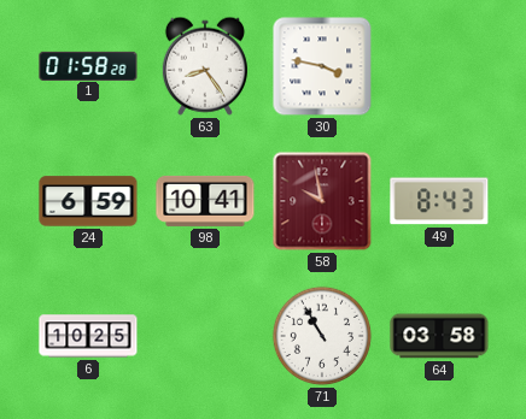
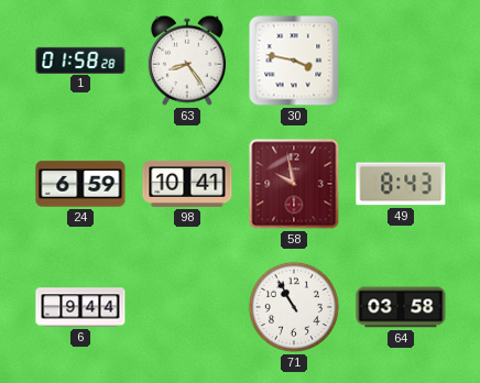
6: 10:25 -> 9:44
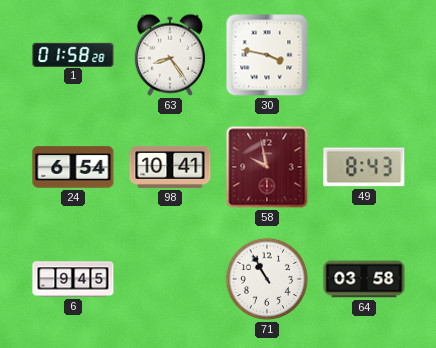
24: 6:59 -> 6:54
6: 9:44 -> 9:45
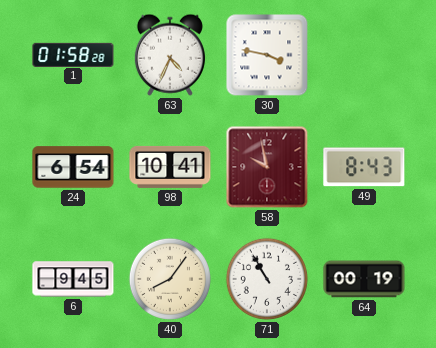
63: 8:24 -> 4:34
40: none -> 8:06
64: 03:58 -> 00:19
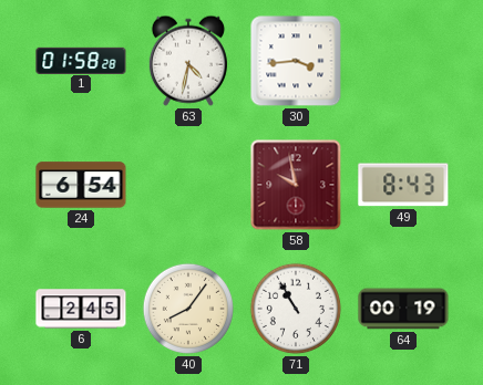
63: 4:34 -> 4:32
30: 3:47 -> 3:44
98: 10:41 -> none
6: 9:45 -> 2:45
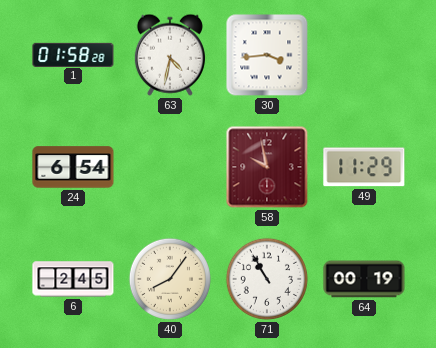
49: 8:43 -> 11:29
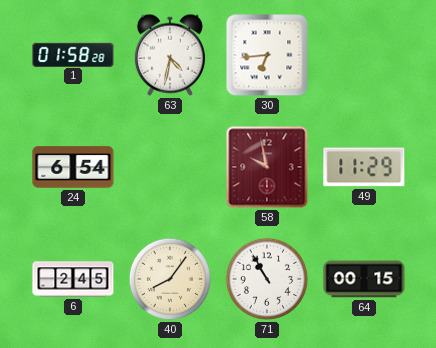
30: 3:44 -> 6:44
64: 00:19 -> 00:15
